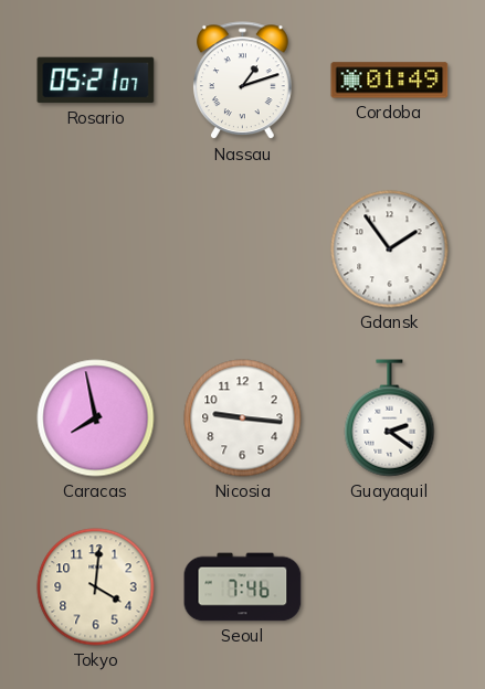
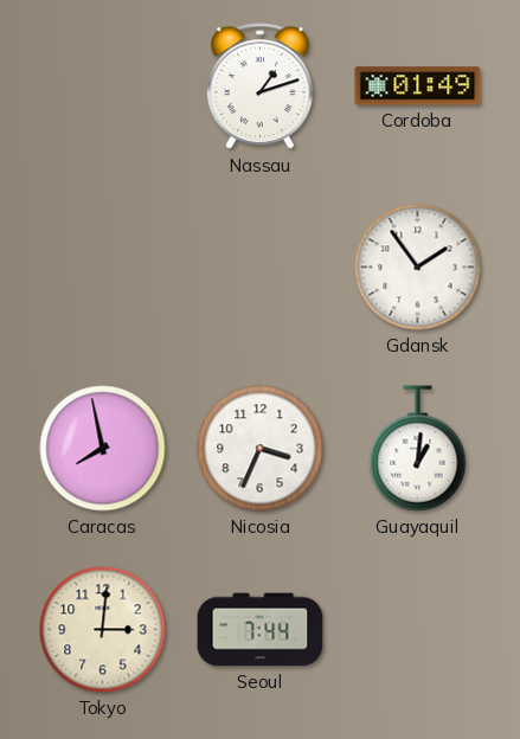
Rosario: 05:21 -> none
Nicosia: 9:16 -> 3:34
Guayaquil: 2:21 -> 1:01
Tokyo: 4:01 -> 3:01
Seoul: 7:46 -> 7:44
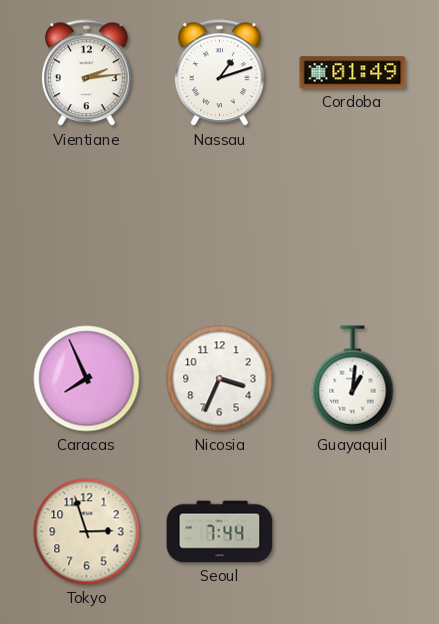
Vientiane: none -> 2:14
Gdansk: 1:54 -> none
Caracas: 7:58 -> 7:56
Tokyo: 3:01 -> 2:57
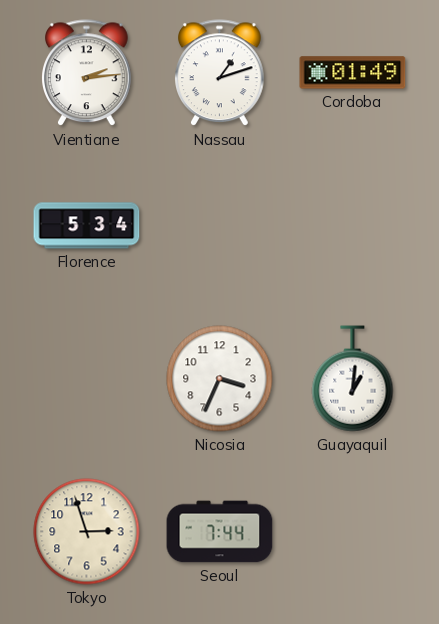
Florence: none -> 5:34
Caracas: 7:56 -> none
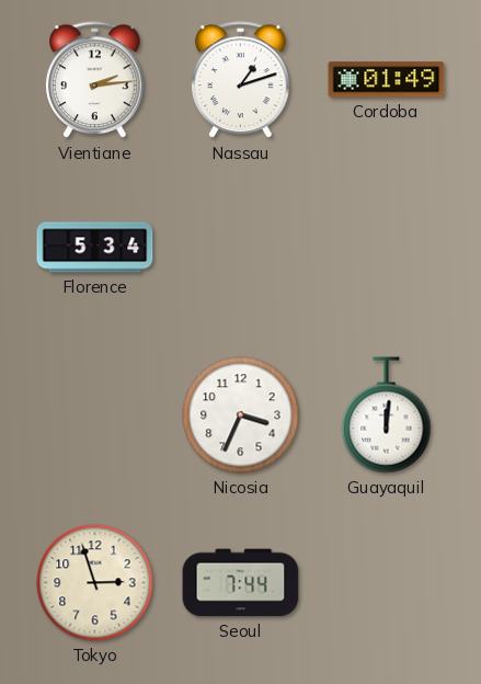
Guayaquil: 1:01 -> 12:01
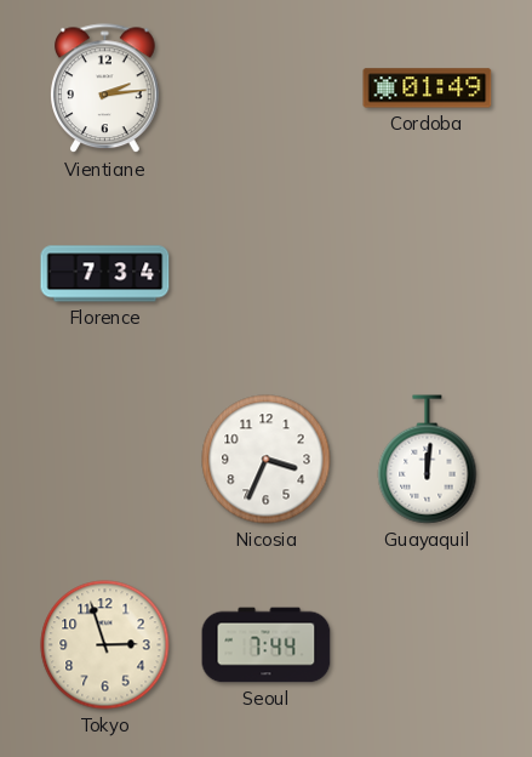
Nassau: 1:12 -> none
Florence: 5:34 -> 7:34
